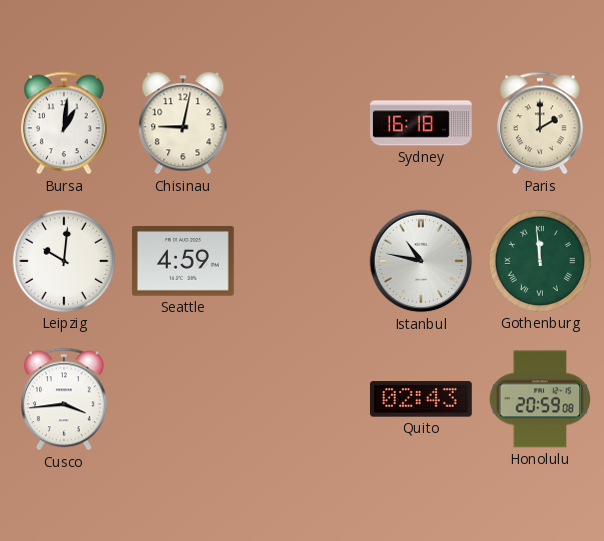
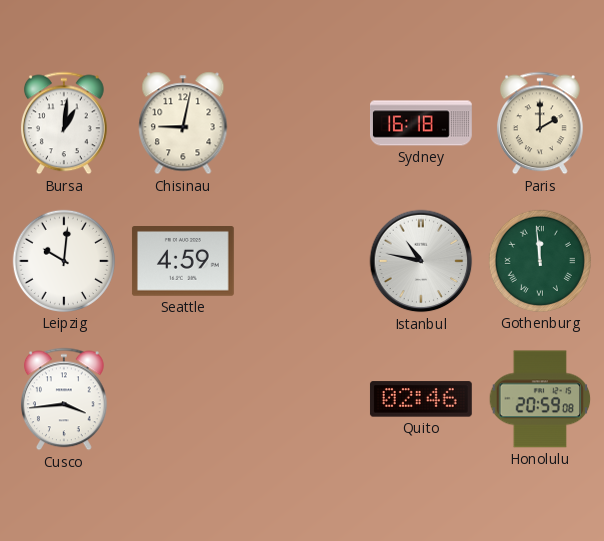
Quito: 02:43 -> 02:46
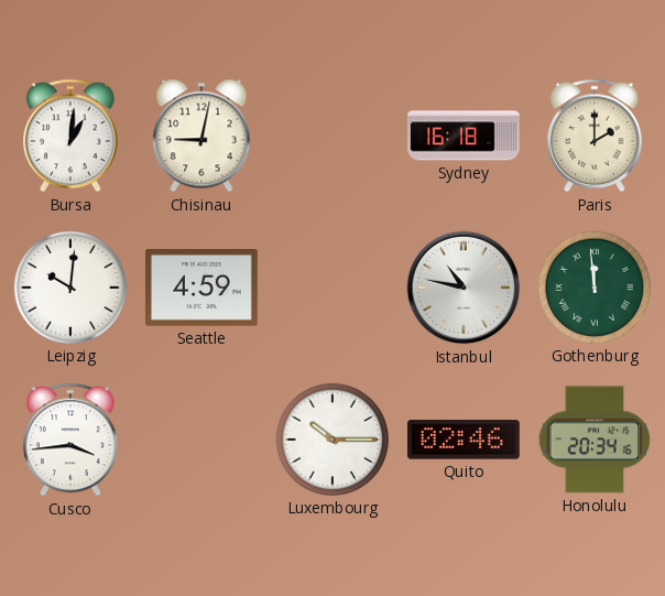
Luxembourg: none -> 10:15
Honolulu: 20:59 -> 20:34
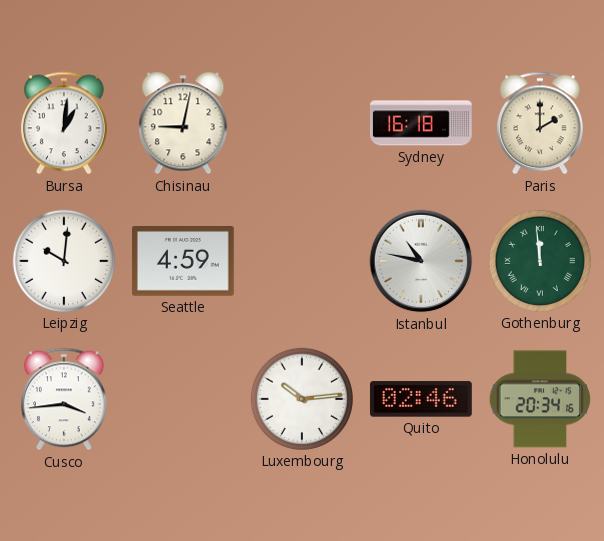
Luxembourg: 10:15 -> 10:14
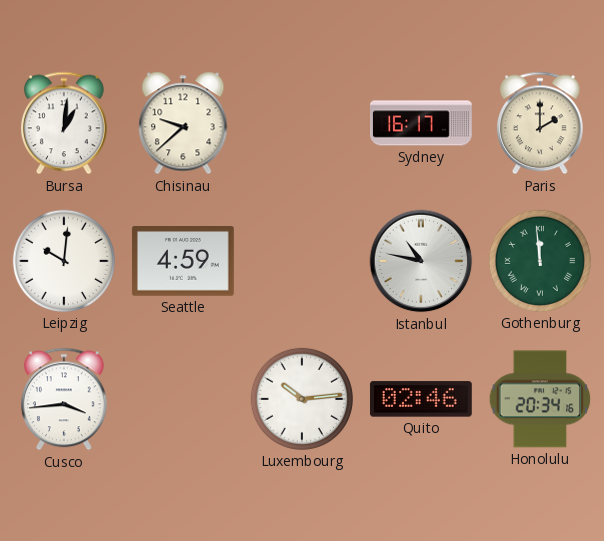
Chisinau: 9:02 -> 9:38
Sydney: 16:18 -> 16:17
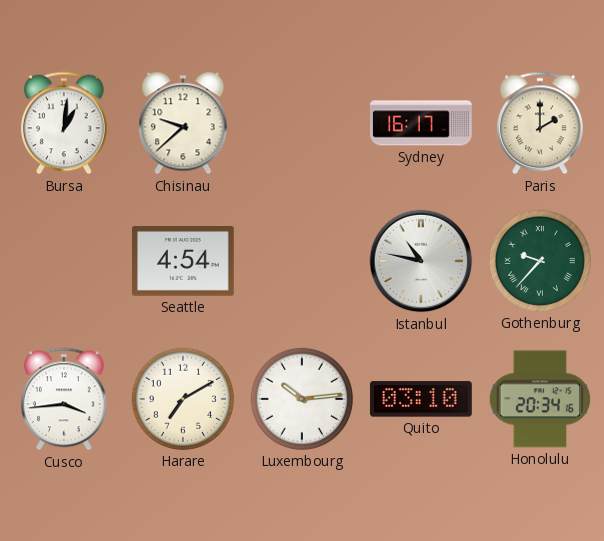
Leipzig: 10:01 -> none
Seattle: 4:59 -> 4:54
Gothenburg: 11:59 -> 9:37
Harare: none -> 7:10
Quito: 02:46 -> 03:10
